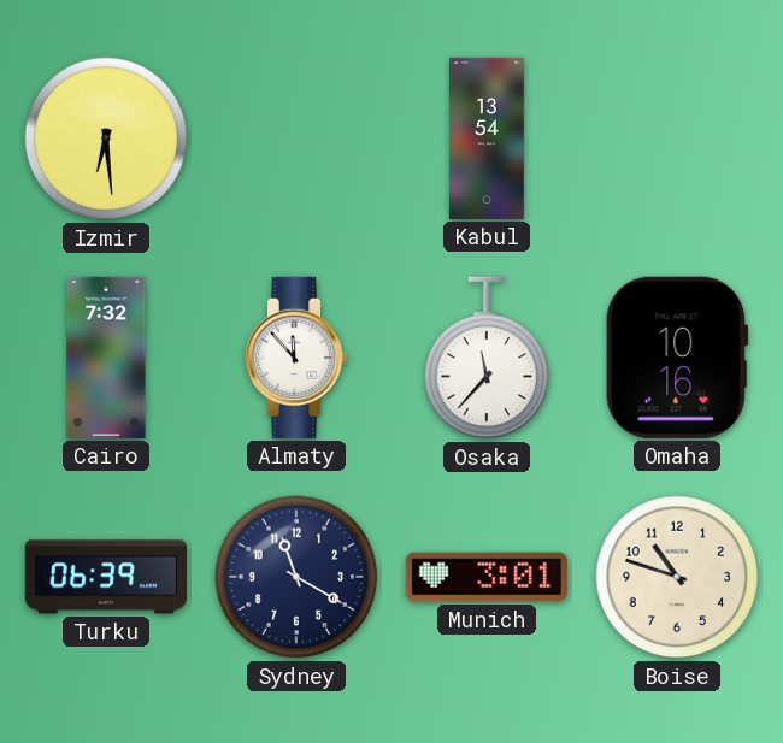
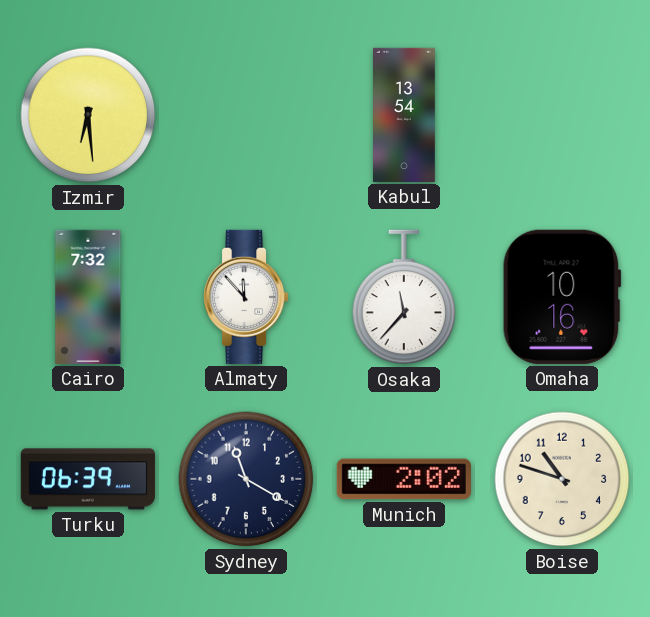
Munich: 3:01 -> 2:02
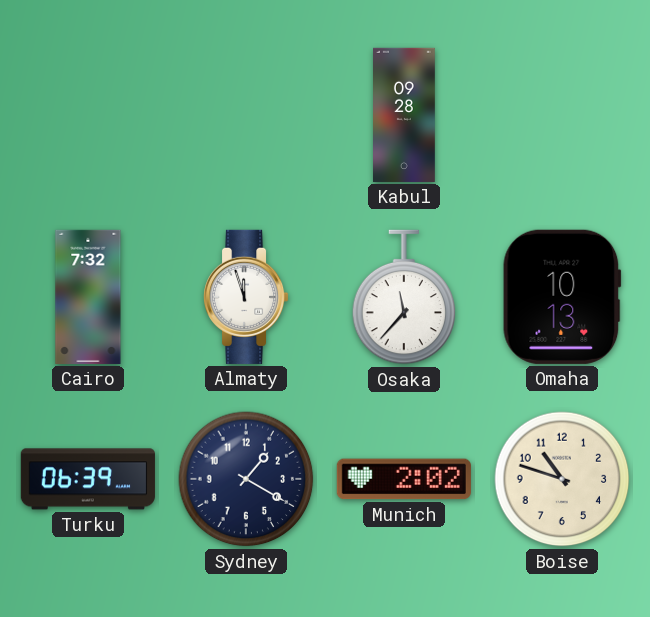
Izmir: 6:29 -> none
Kabul: 13:54 -> 09:28
Almaty: 11:53 -> 11:57
Omaha: 10:16 -> 10:13
Sydney: 11:20 -> 1:20
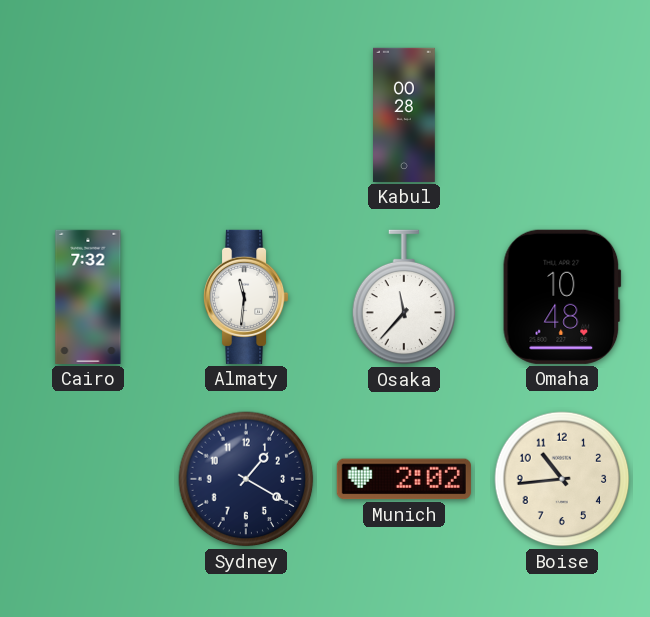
Kabul: 09:28 -> 00:28
Almaty: 11:57 -> 11:31
Omaha: 10:13 -> 10:48
Turku: 06:39 -> none
Boise: 10:48 -> 10:44
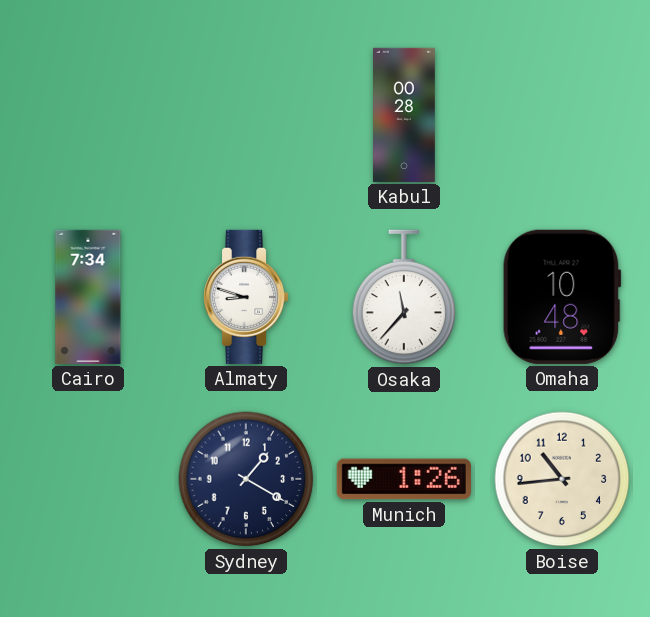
Cairo: 7:32 -> 7:34
Almaty: 11:31 -> 8:48
Munich: 2:02 -> 1:26
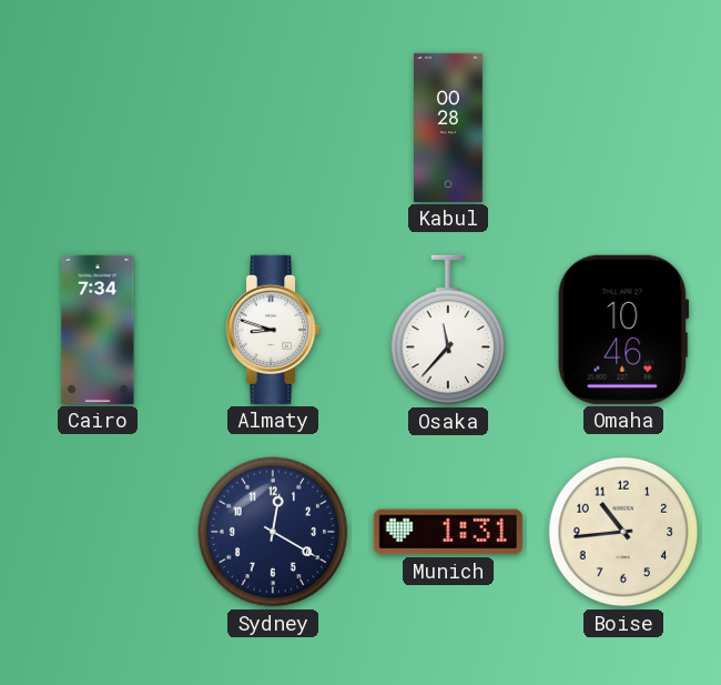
Omaha: 10:48 -> 10:46
Sydney: 1:20 -> 12:20
Munich: 1:26 -> 1:31
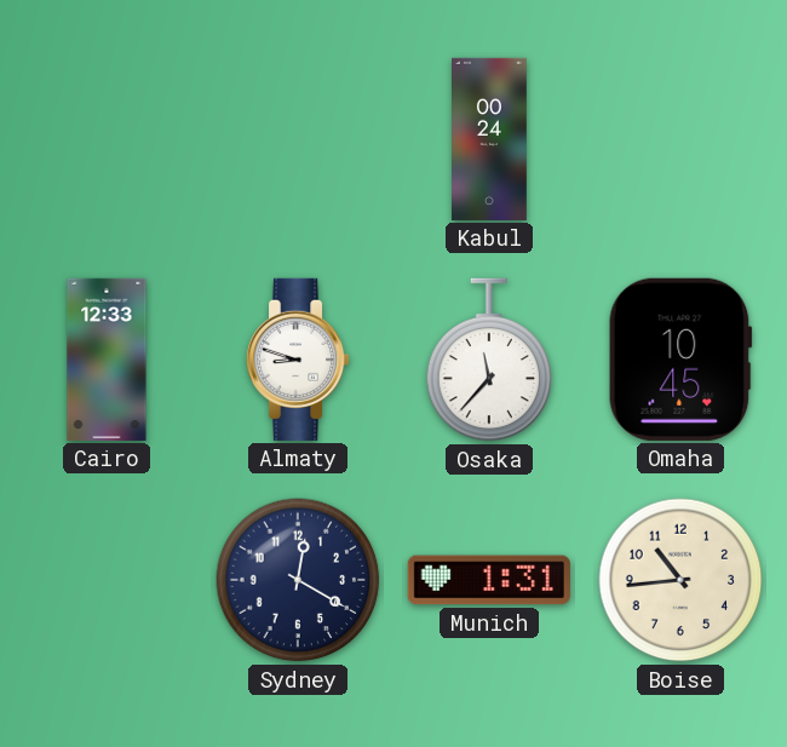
Kabul: 00:28 -> 00:24
Cairo: 7:34 -> 12:33
Omaha: 10:46 -> 10:45
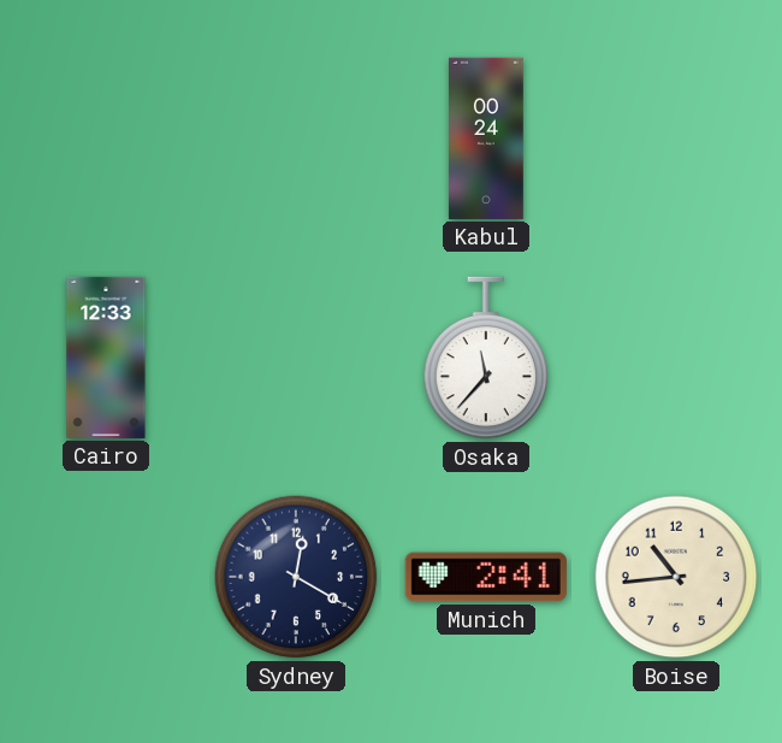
Almaty: 8:48 -> none
Omaha: 10:45 -> none
Munich: 1:31 -> 2:41
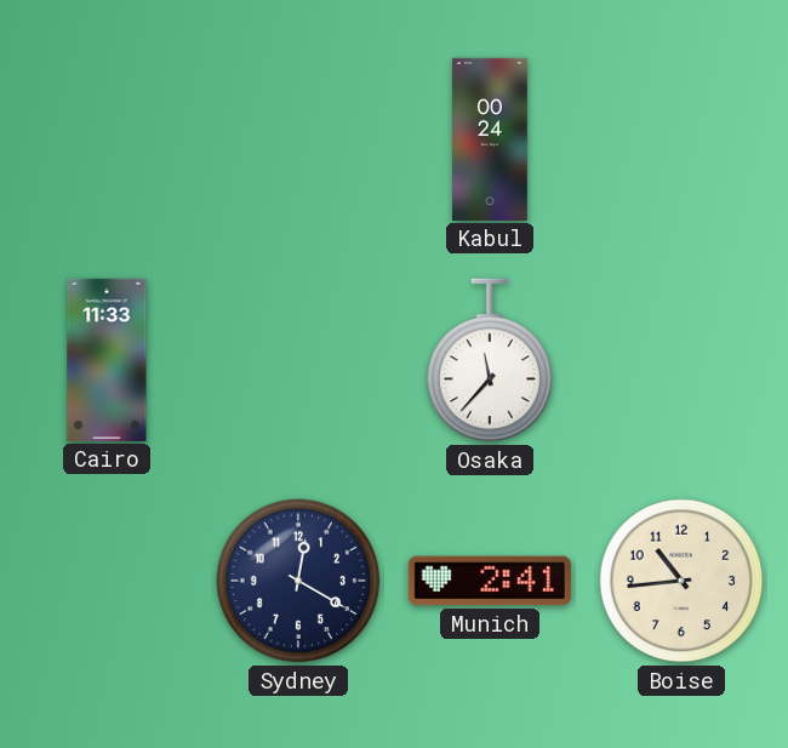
Cairo: 12:33 -> 11:33
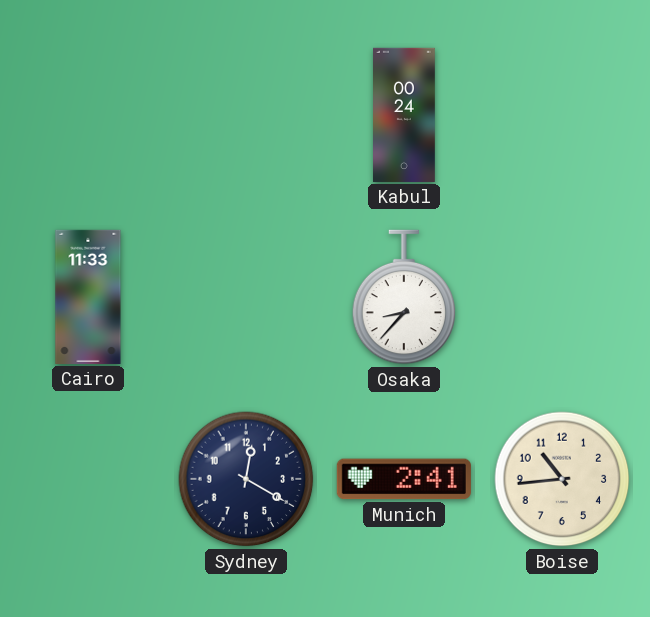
Osaka: 11:37 -> 8:37
